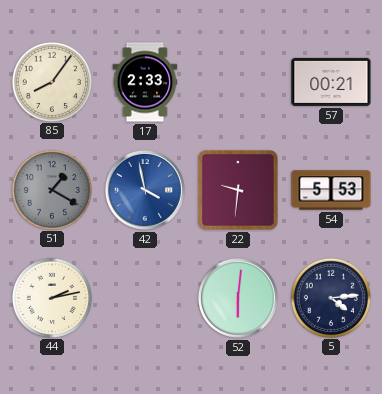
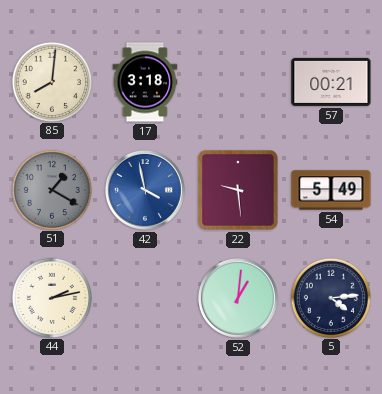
85: 8:06 -> 8:01
17: 2:33 -> 3:18
22: 9:31 -> 9:29
54: 5:53 -> 5:49
52: 6:01 -> 1:01
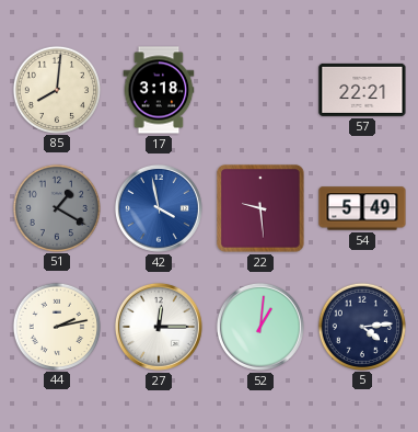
57: 00:21 -> 22:21
27: none -> 12:15
